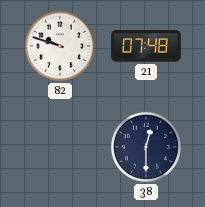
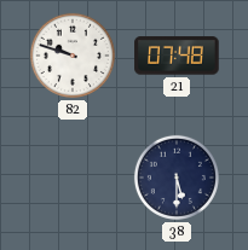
38: 12:30 -> 5:30
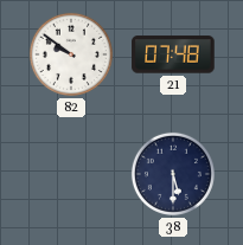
82: 9:48 -> 9:51
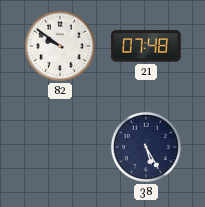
38: 5:30 -> 5:25
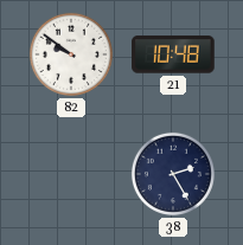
21: 07:48 -> 10:48
38: 5:25 -> 2:25
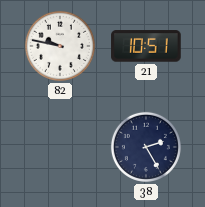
82: 9:51 -> 9:47
21: 10:48 -> 10:51
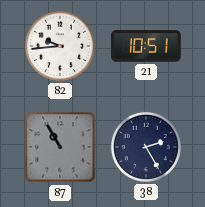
82: 9:47 -> 9:44
87: none -> 10:55
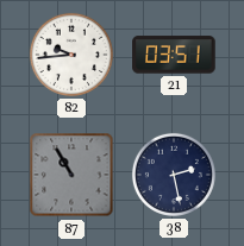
21: 10:51 -> 03:51
38: 2:25 -> 2:28
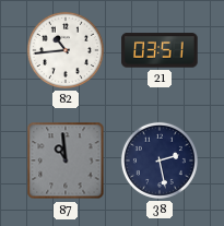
82: 9:44 -> 10:44
87: 10:55 -> 10:59
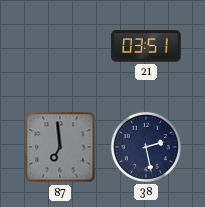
82: 10:44 -> none
87: 10:59 -> 6:59
